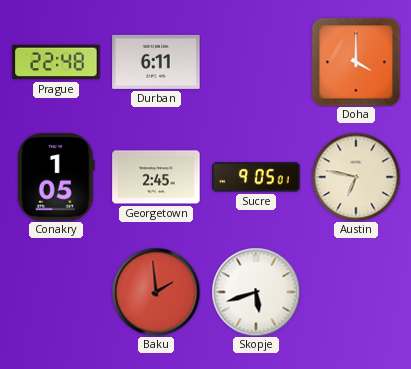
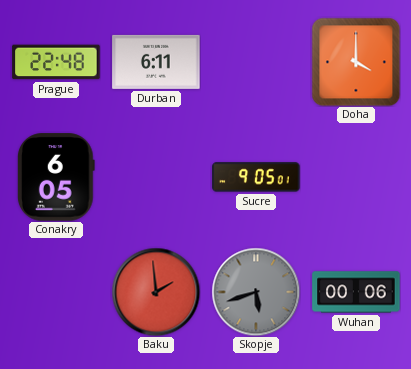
Conakry: 1:05 -> 6:05
Georgetown: 2:45 -> none
Austin: 6:47 -> none
Skopje dial: white -> grey
Wuhan: none -> 00:06
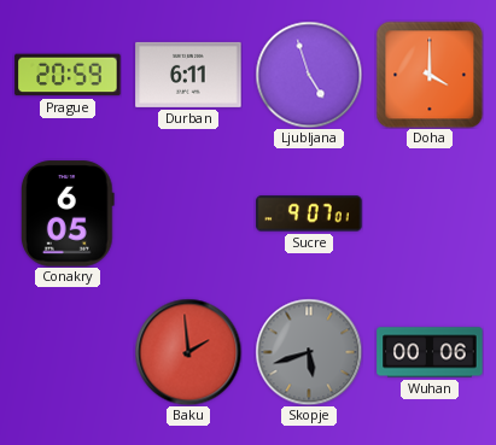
Prague: 22:48 -> 20:59
Ljubljana: none -> 4:57
Sucre: 9:05 -> 9:07
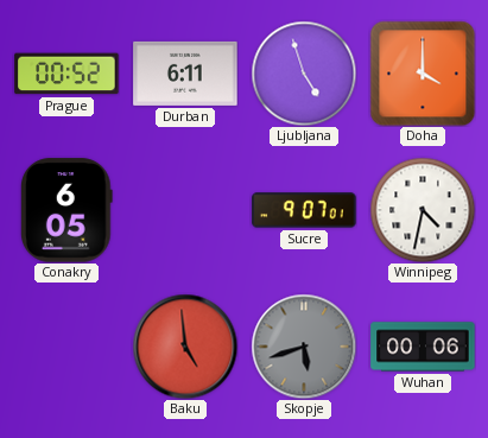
Prague: 20:59 -> 00:52
Winnipeg: none -> 4:32
Baku: 1:59 -> 4:59
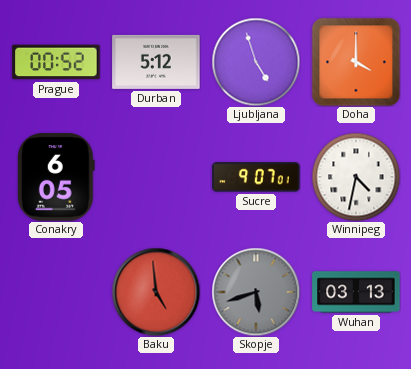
Durban: 6:11 -> 5:12
Wuhan: 00:06 -> 03:13
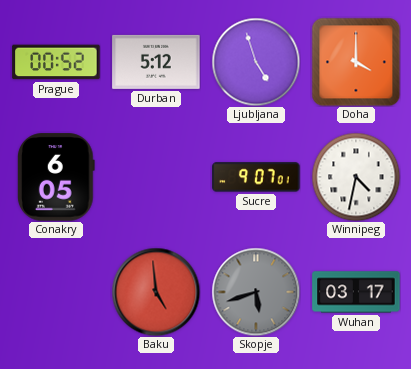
Wuhan: 03:13 -> 03:17
